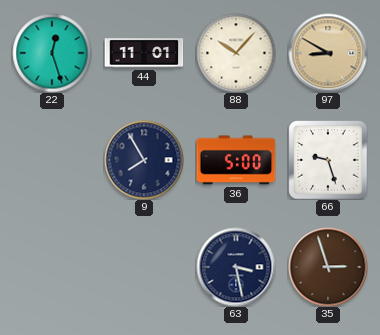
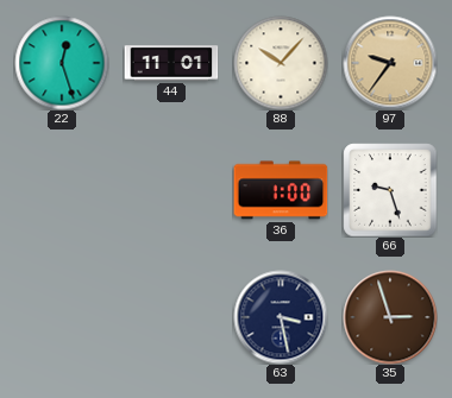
97: 8:50 -> 9:36
9: 7:55 -> none
36: 5:00 -> 1:00
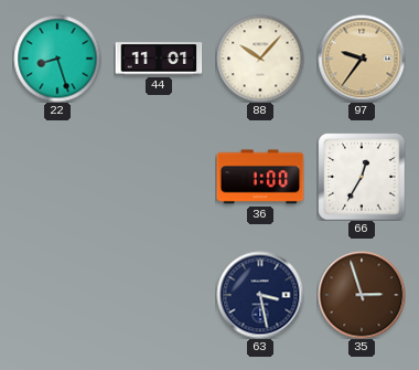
22: 12:27 -> 8:27
66: 9:27 -> 12:35
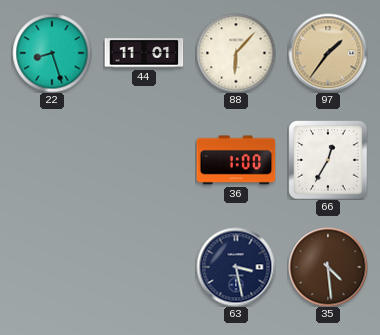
88: 10:07 -> 6:07
97: 9:36 -> 1:36
35: 2:57 -> 4:29
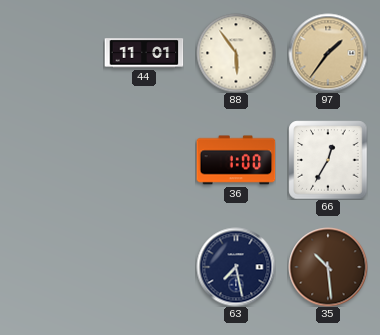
22: 8:27 -> none
88: 6:07 -> 5:54
63: 3:28 -> 7:28
35: 4:29 -> 10:29
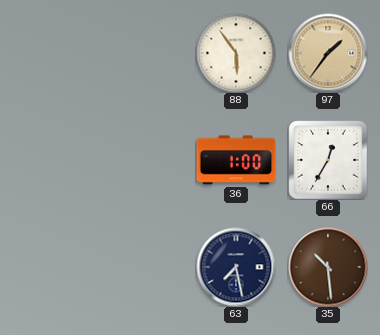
44: 11:01 -> none
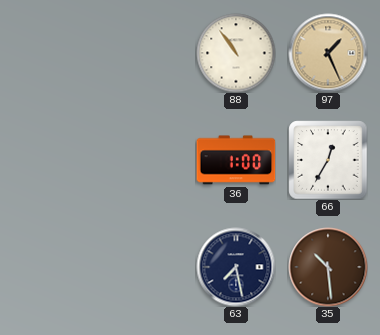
88: 5:54 -> 10:54
97: 1:36 -> 1:26
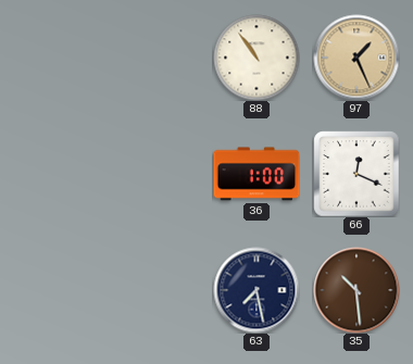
66: 12:35 -> 12:19
